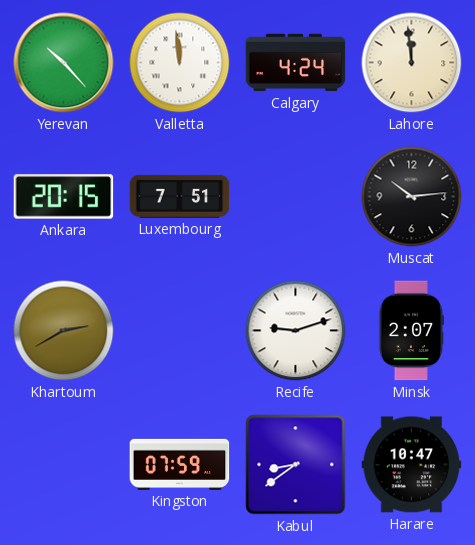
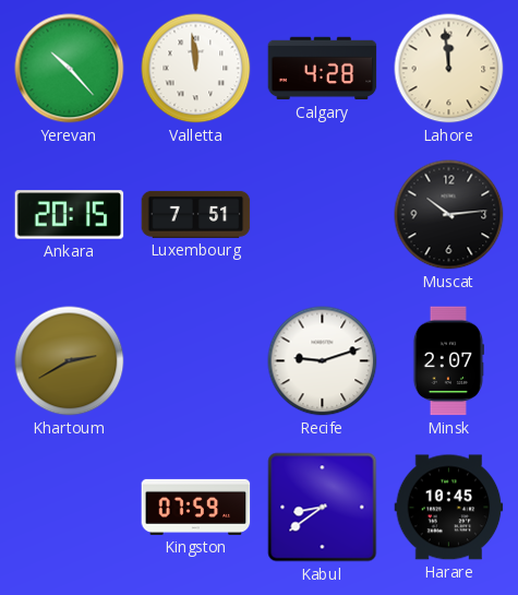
Calgary: 4:24 -> 4:28
Harare: 10:47 -> 10:45
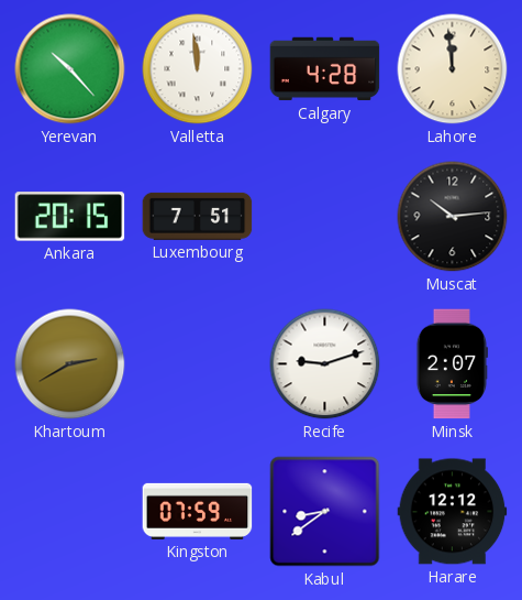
Harare: 10:45 -> 12:12
